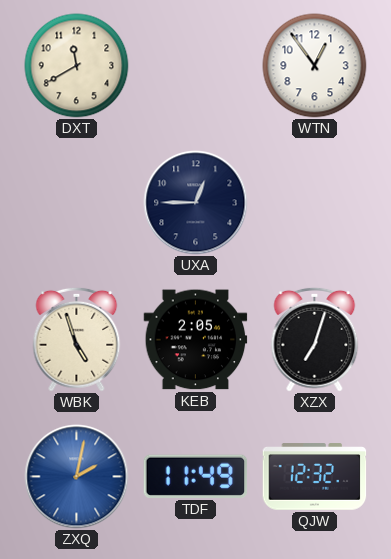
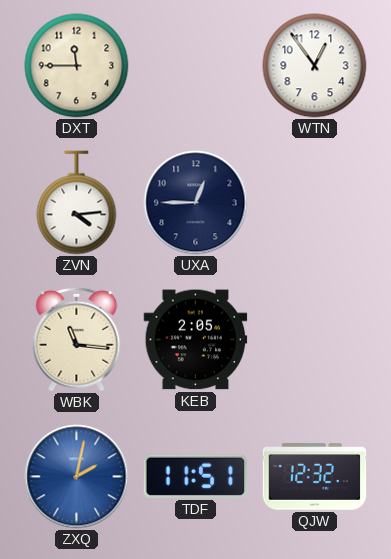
DXT: 11:40 -> 11:45
ZVN: none -> 4:14
WBK: 4:57 -> 11:16
XZX: 7:03 -> none
TDF: 11:49 -> 11:51
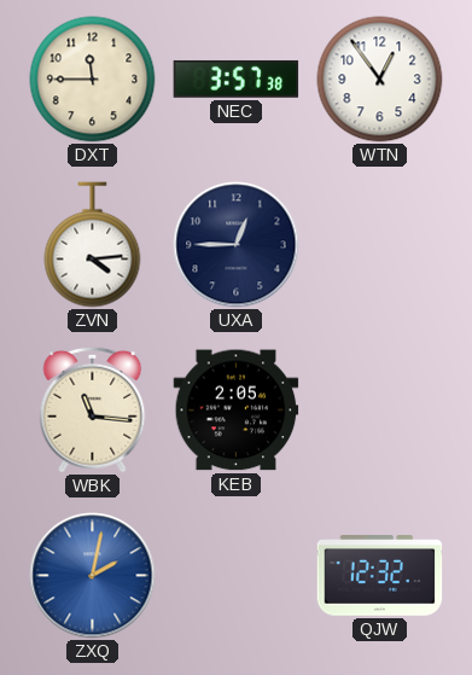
NEC: none -> 3:57
TDF: 11:51 -> none
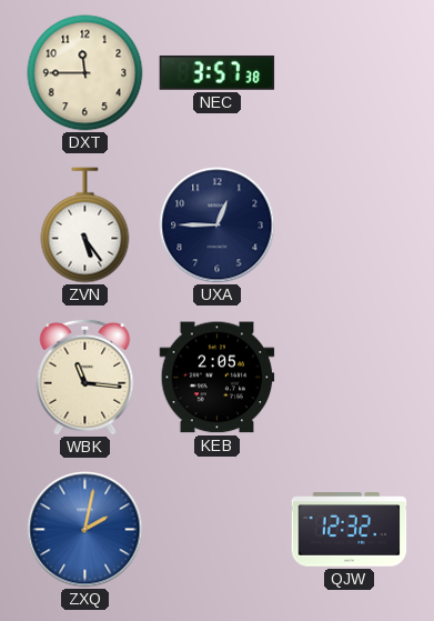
WTN: 12:54 -> none
ZVN: 4:14 -> 5:24
